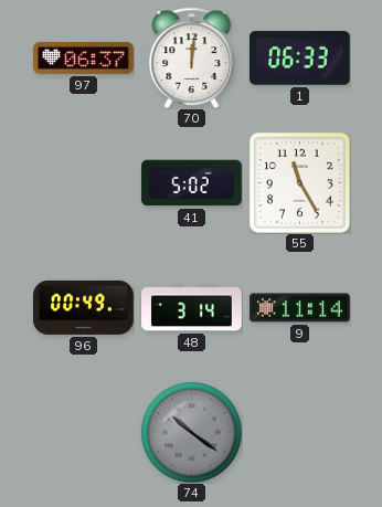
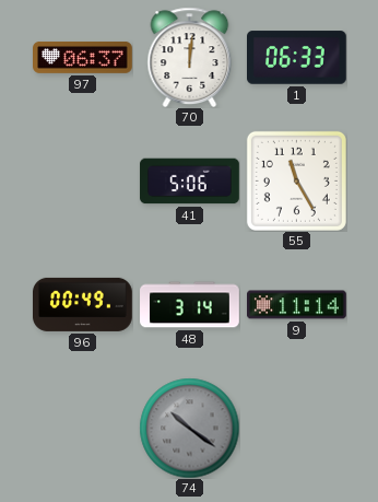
41: 5:02 -> 5:06
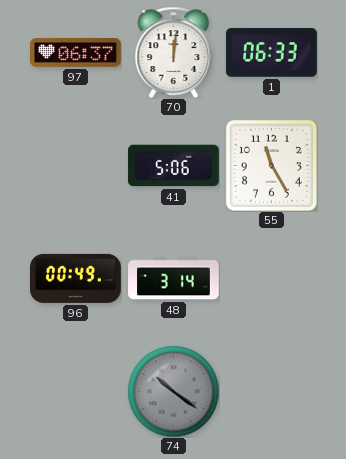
9: 11:14 -> none
